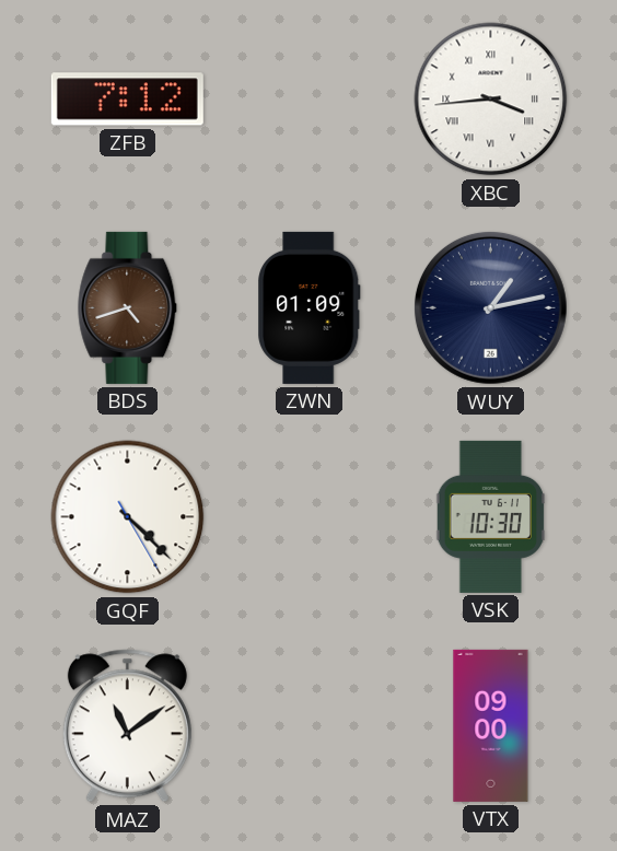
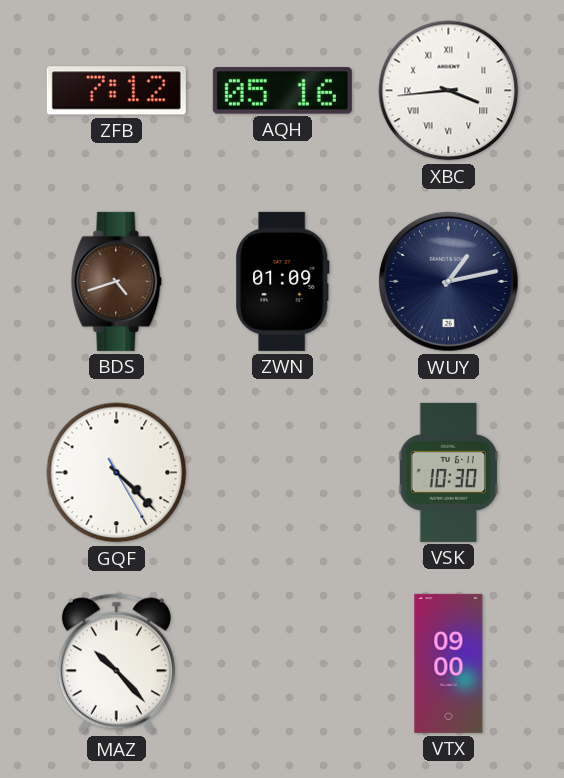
AQH: none -> 05:16
MAZ: 11:09 -> 10:23
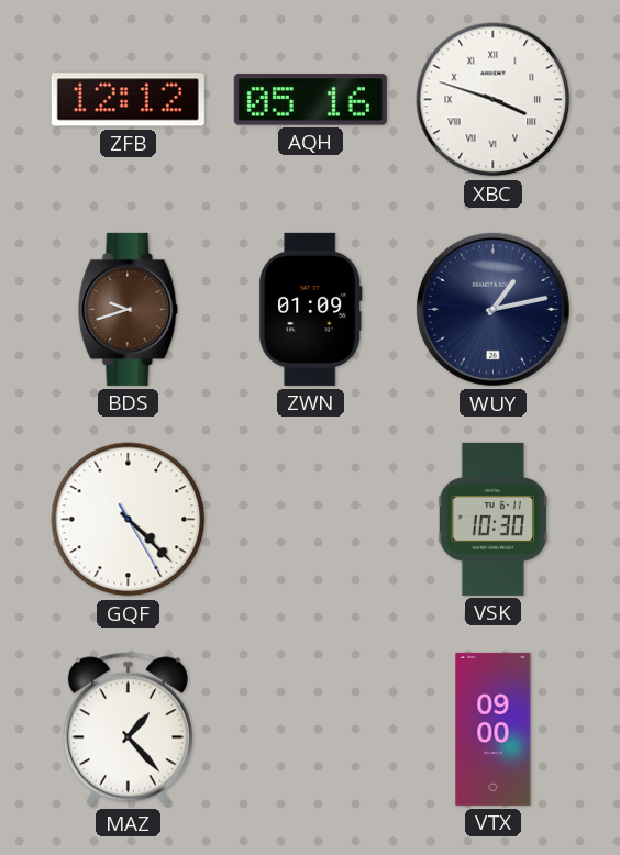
ZFB: 7:12 -> 12:12
XBC: 3:44 -> 3:48
BDS: 4:42 -> 9:42
MAZ: 10:23 -> 1:23
